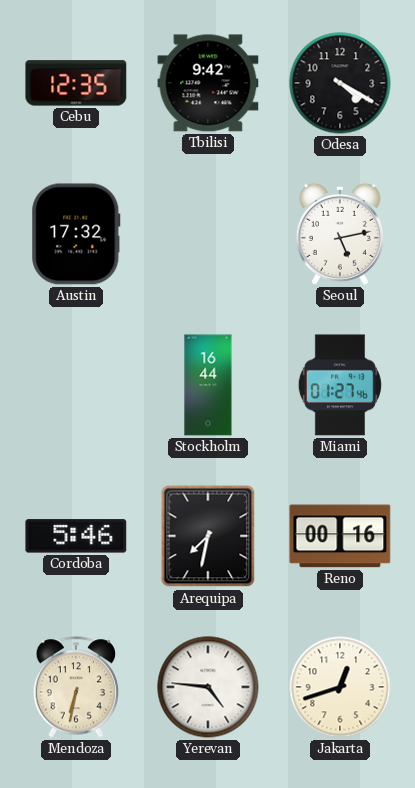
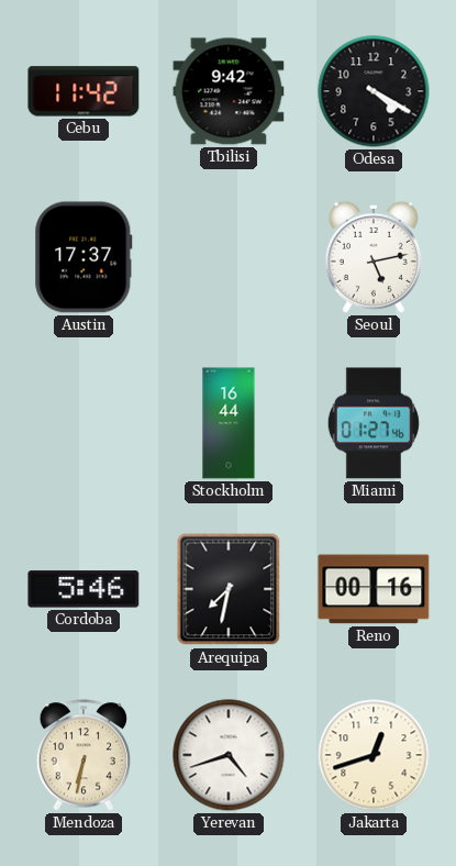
Cebu: 12:35 -> 11:42
Austin: 17:32 -> 17:37
Yerevan: 4:46 -> 4:42
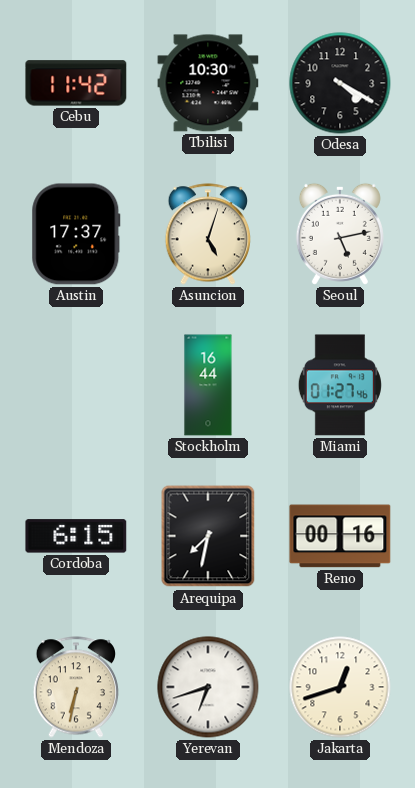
Tbilisi: 9:42 -> 10:30
Asuncion: none -> 5:03
Cordoba: 5:46 -> 6:15
Yerevan: 4:42 -> 6:42
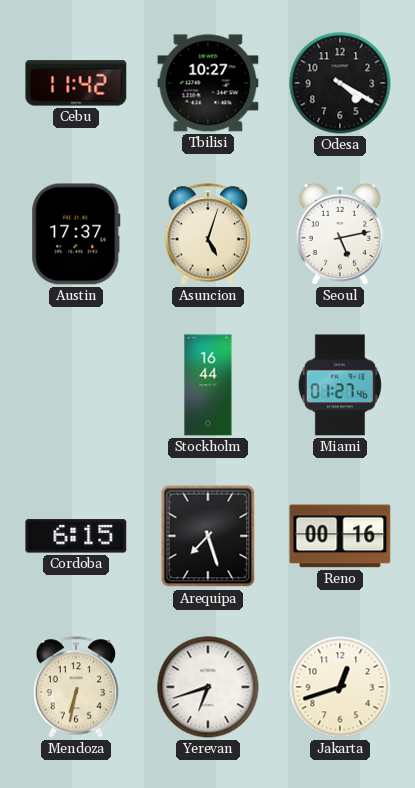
Tbilisi: 10:30 -> 10:27
Arequipa: 7:32 -> 7:27
